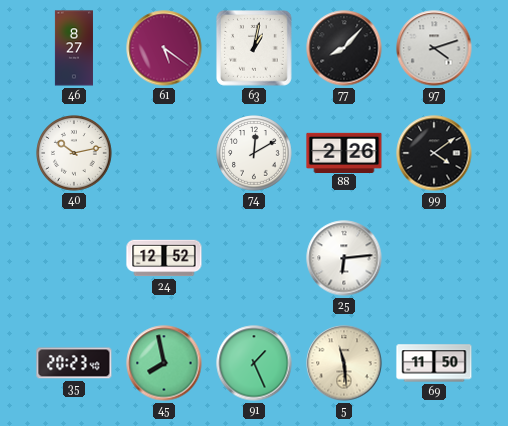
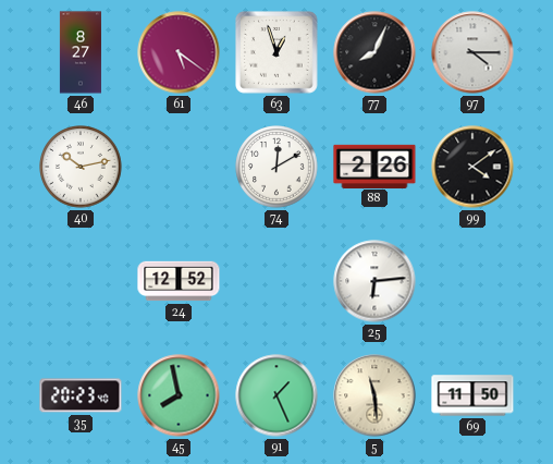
63: 1:02 -> 12:57
77: 8:07 -> 8:04
97: 4:12 -> 4:15
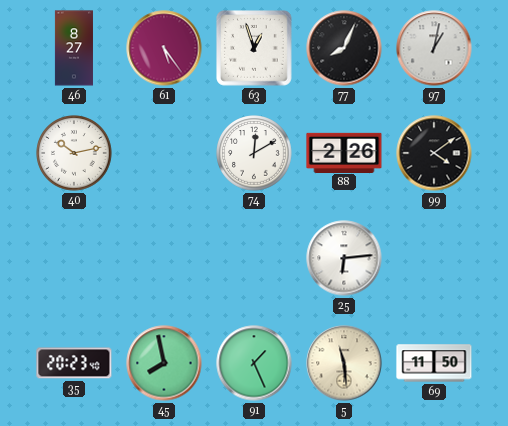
61: 5:21 -> 5:24
97: 4:15 -> 1:02
24: 12:52 -> none
